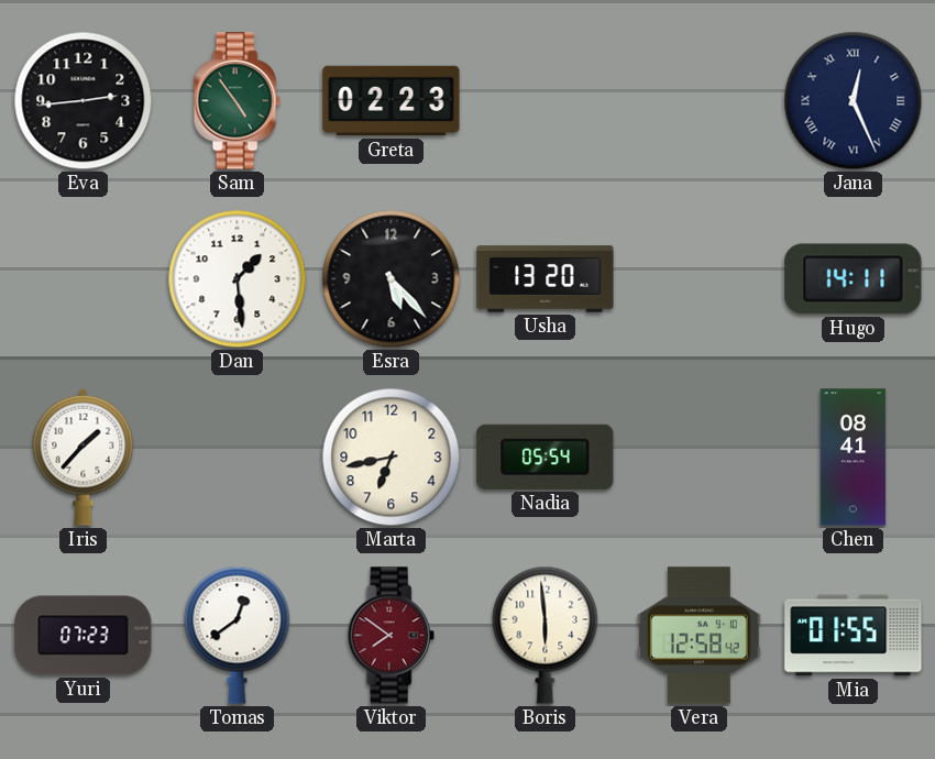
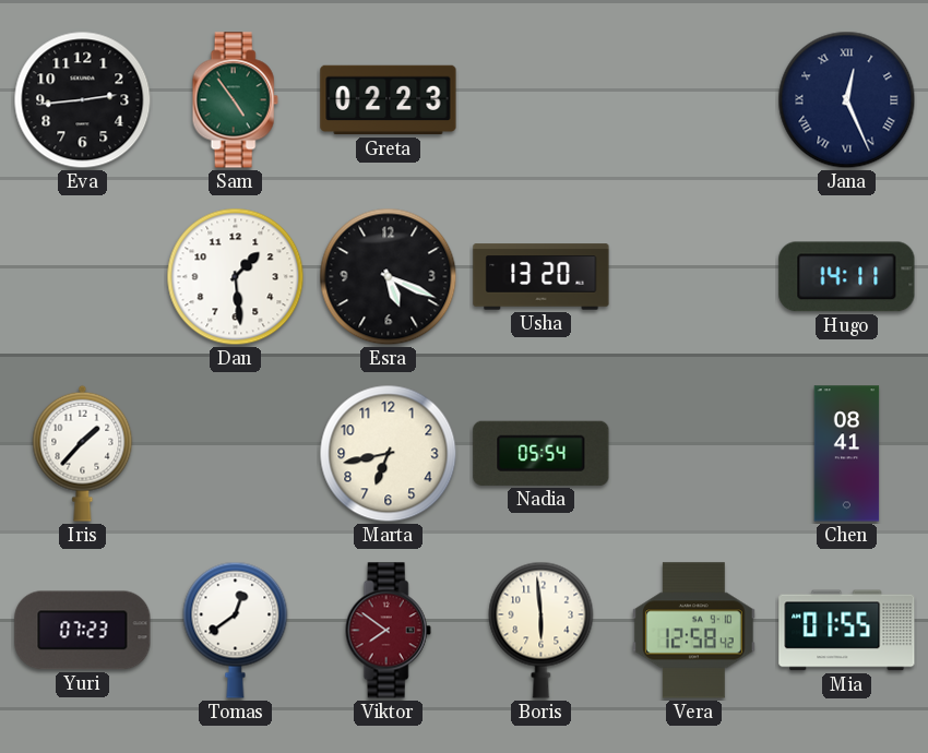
Esra: 5:23 -> 5:19
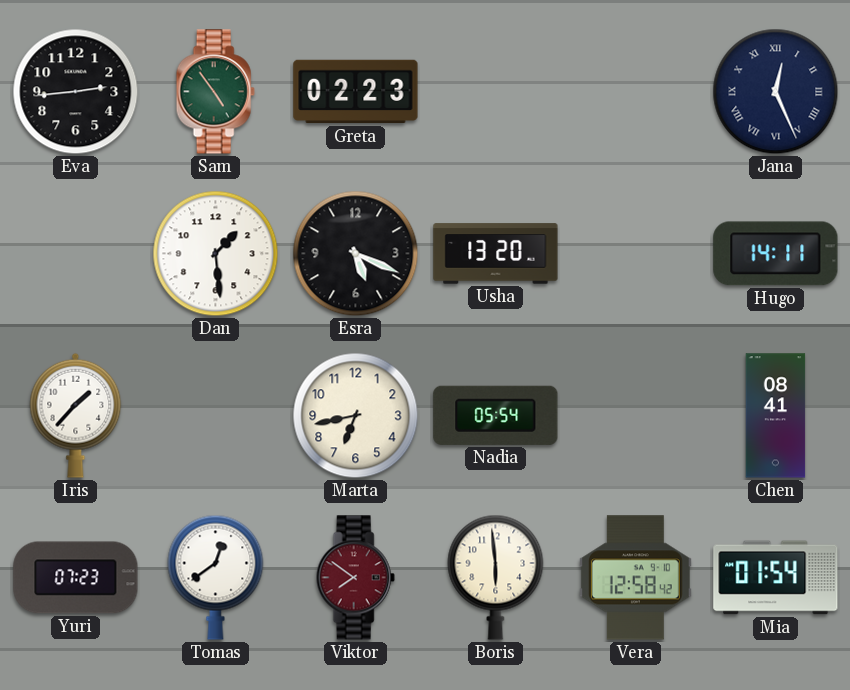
Mia: 01:55 -> 01:54
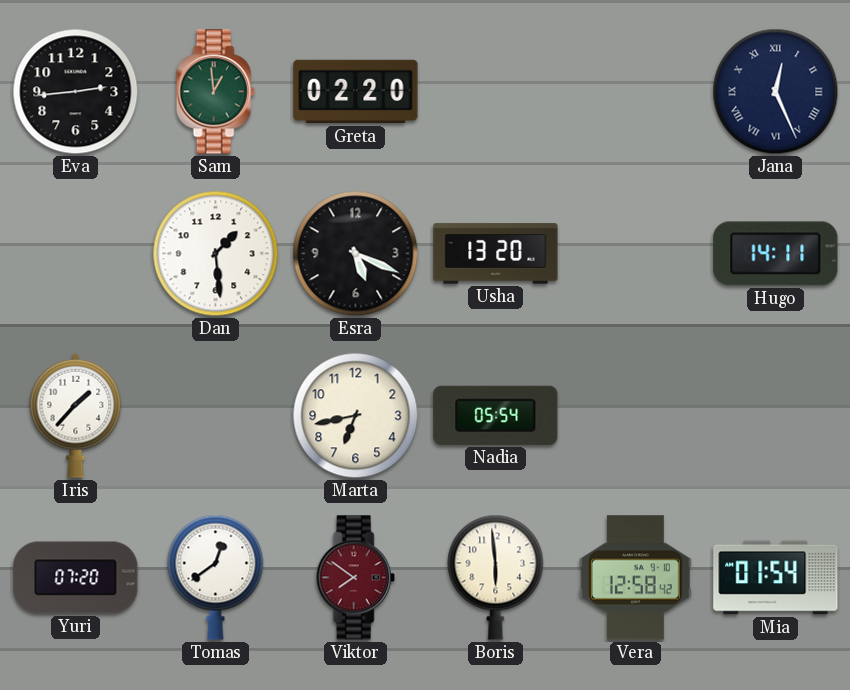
Sam: 4:54 -> 12:59
Greta: 02:23 -> 02:20
Chen: 08:41 -> none
Yuri: 07:23 -> 07:20
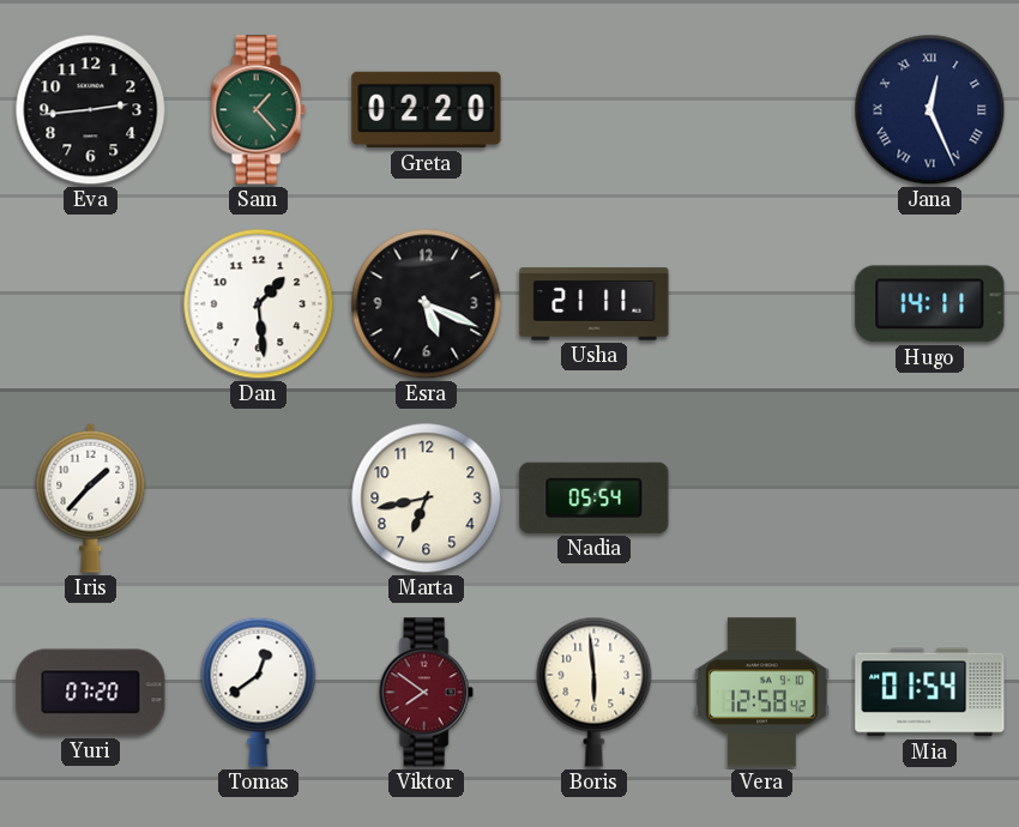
Sam: 12:59 -> 1:23
Usha: 13:20 -> 21:11
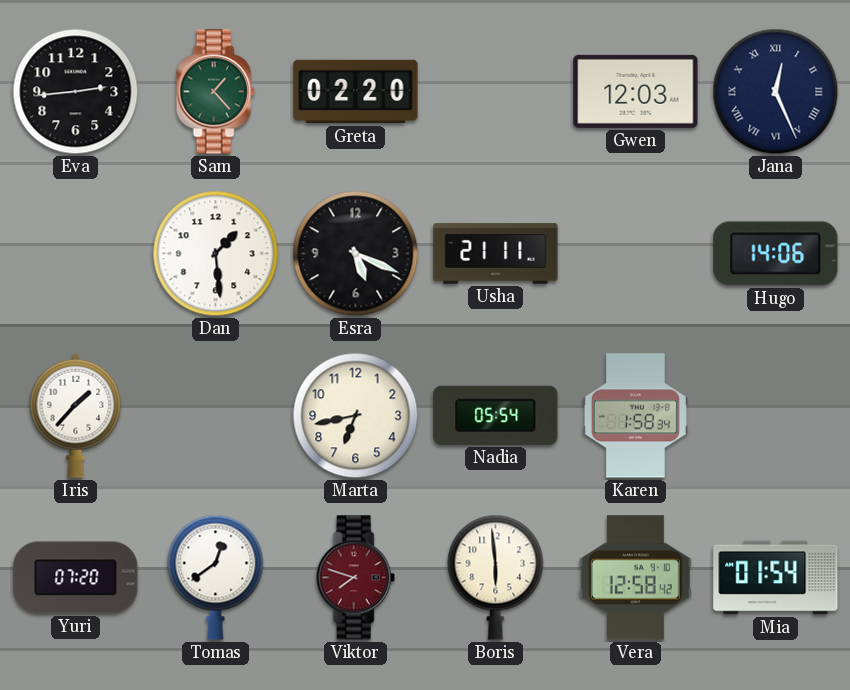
Gwen: none -> 12:03
Hugo: 14:11 -> 14:06
Karen: none -> 1:58
Viktor: 7:51 -> 7:48
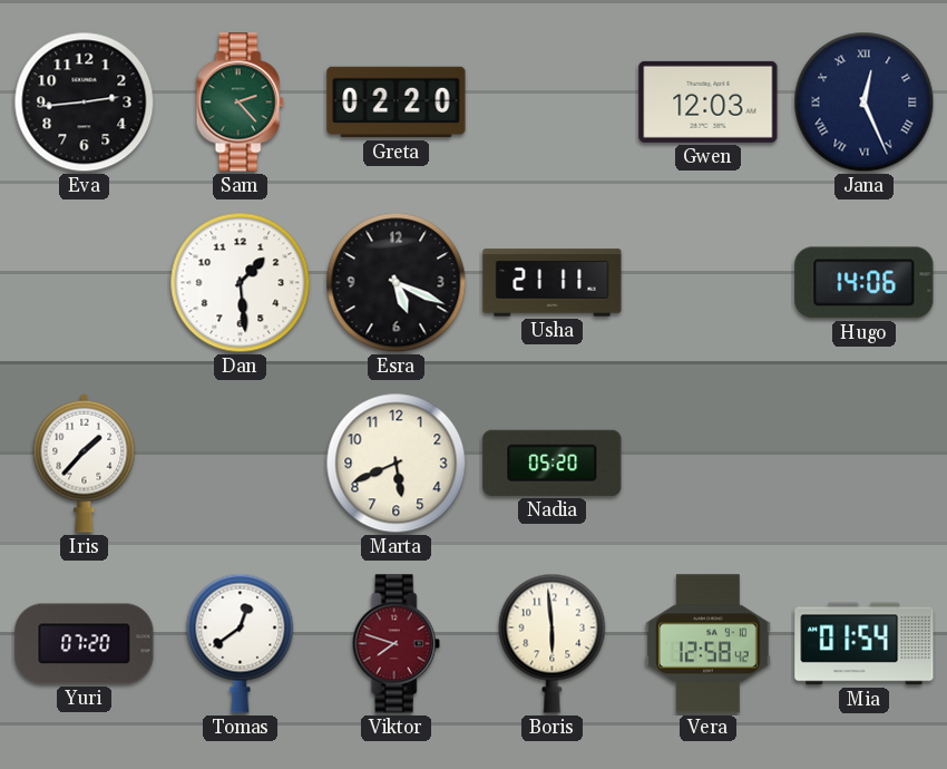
Sam: 1:23 -> 2:23
Marta: 6:43 -> 5:41
Nadia: 05:54 -> 05:20
Karen: 1:58 -> none
